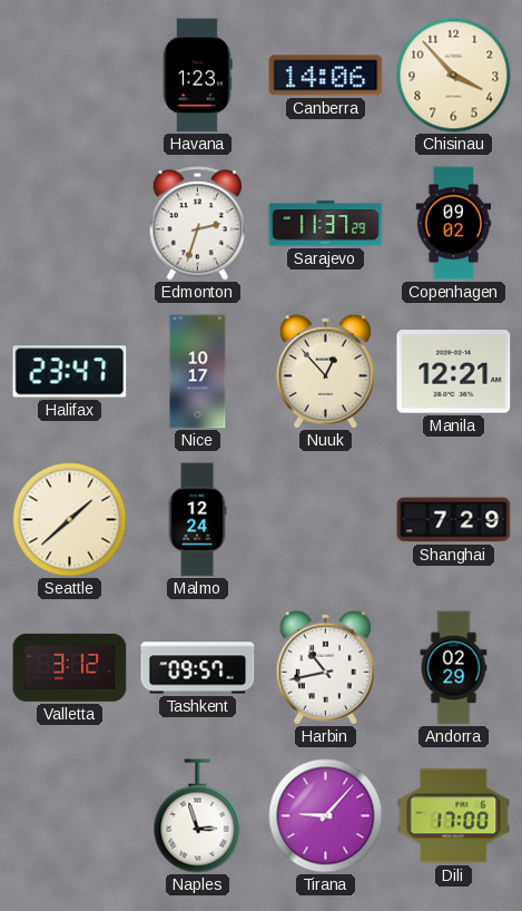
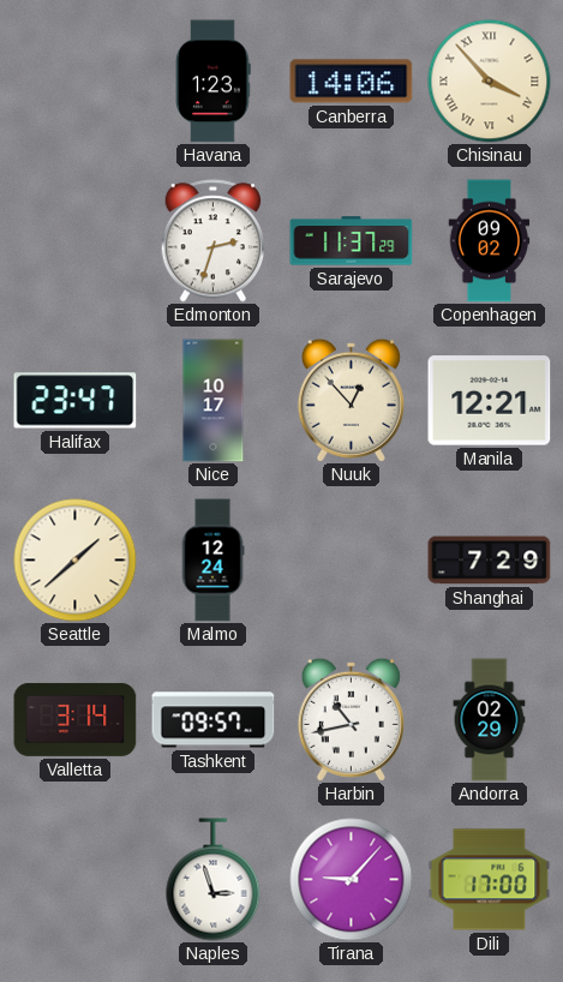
Chisinau numerals: Arabic -> Roman
Valletta: 3:12 -> 3:14
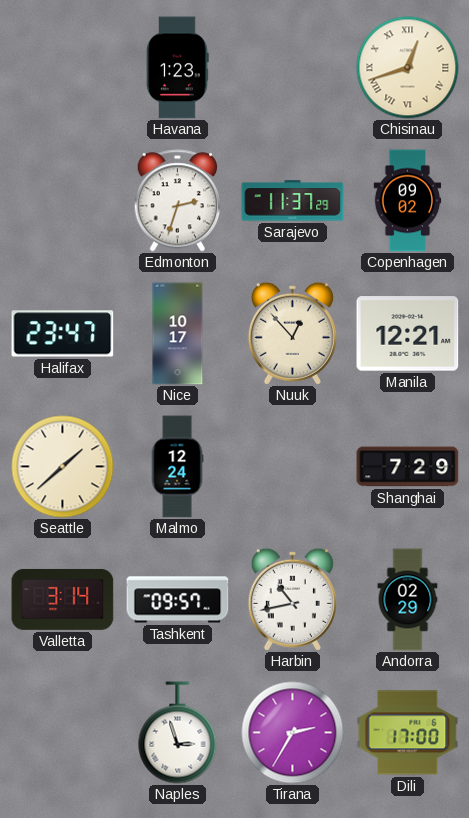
Canberra: 14:06 -> none
Chisinau: 3:53 -> 12:42
Tirana: 9:07 -> 2:35
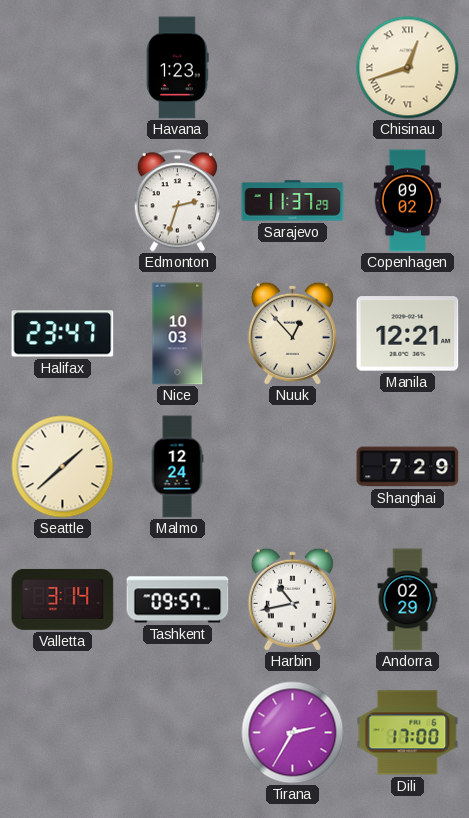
Nice: 10:17 -> 10:03
Naples: 2:57 -> none
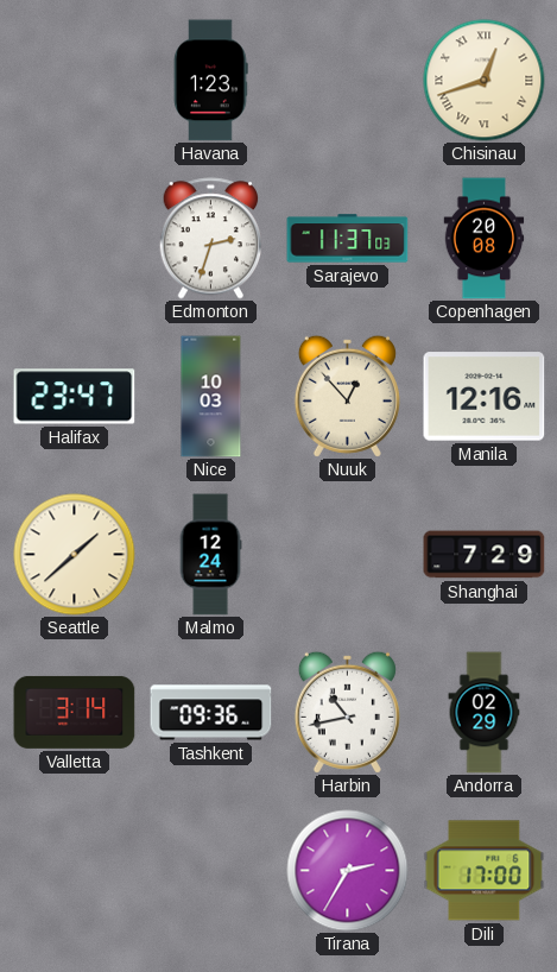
Sarajevo: 11:37:29 -> 11:37:03
Copenhagen: 09:02 -> 20:08
Manila: 12:21 -> 12:16
Tashkent: 09:57 -> 09:36
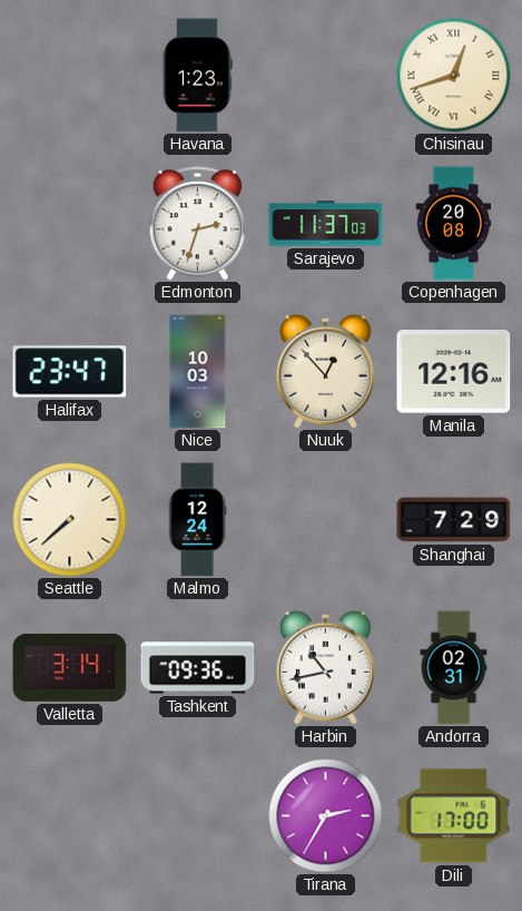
Seattle: 1:38 -> 7:38
Andorra: 02:29 -> 02:31
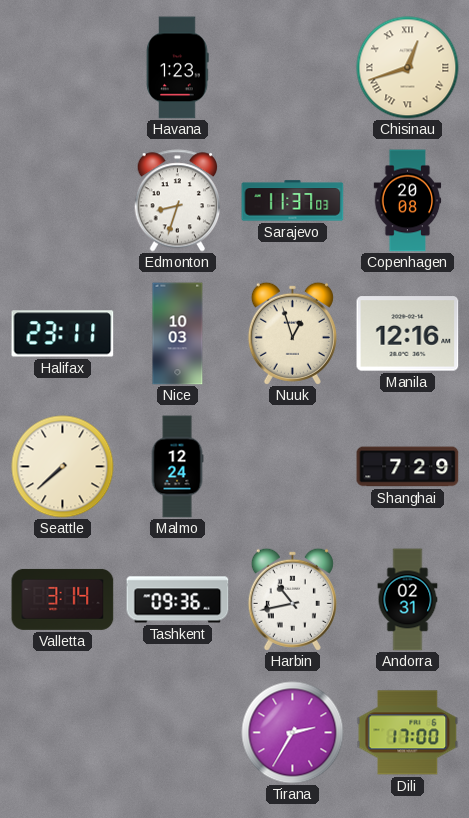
Edmonton: 2:33 -> 8:33
Halifax: 23:47 -> 23:11
Nuuk: 12:53 -> 12:57
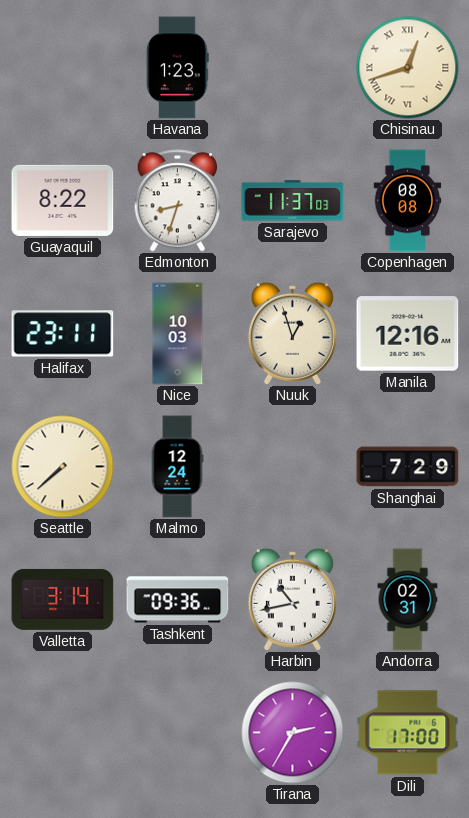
Guayaquil: none -> 8:22
Copenhagen: 20:08 -> 08:08
